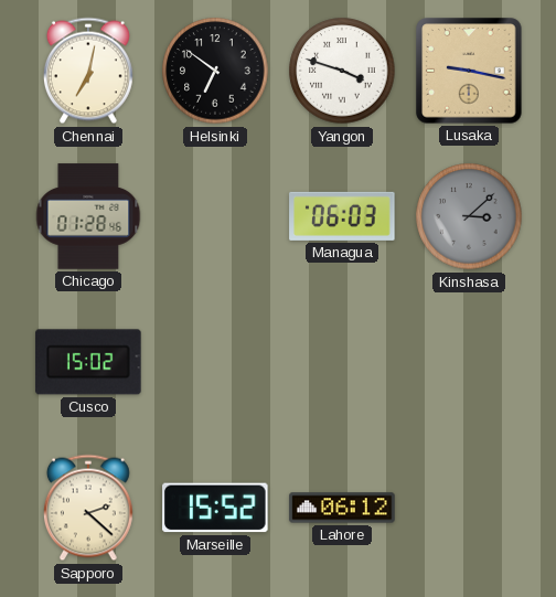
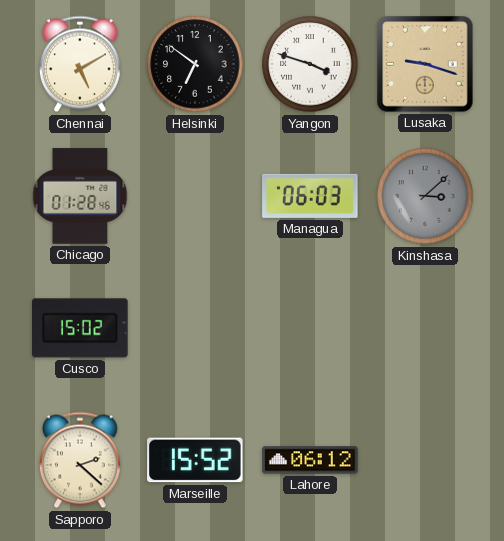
Chennai: 7:02 -> 5:10
Lusaka: 9:17 -> 9:18
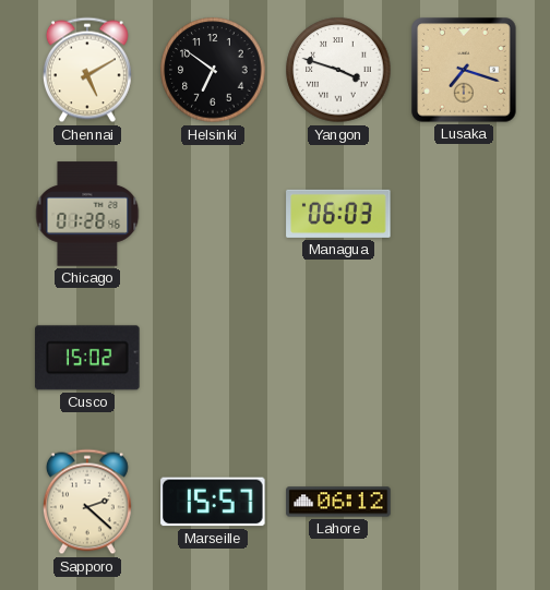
Lusaka: 9:18 -> 7:18
Kinshasa: 3:08 -> none
Marseille: 15:52 -> 15:57
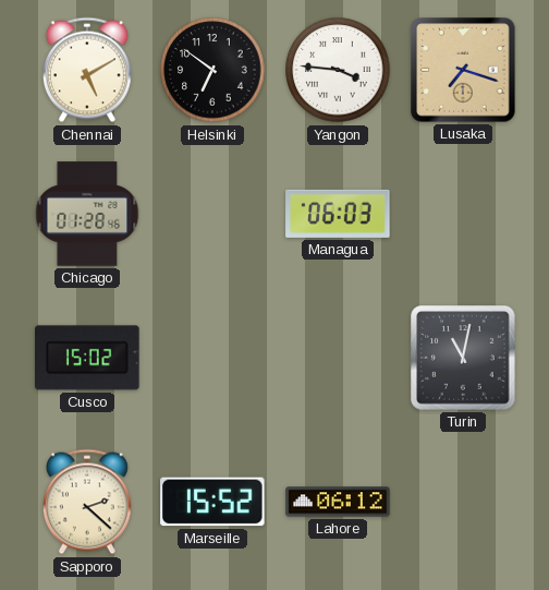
Yangon: 3:48 -> 3:46
Turin: none -> 11:02
Marseille: 15:57 -> 15:52
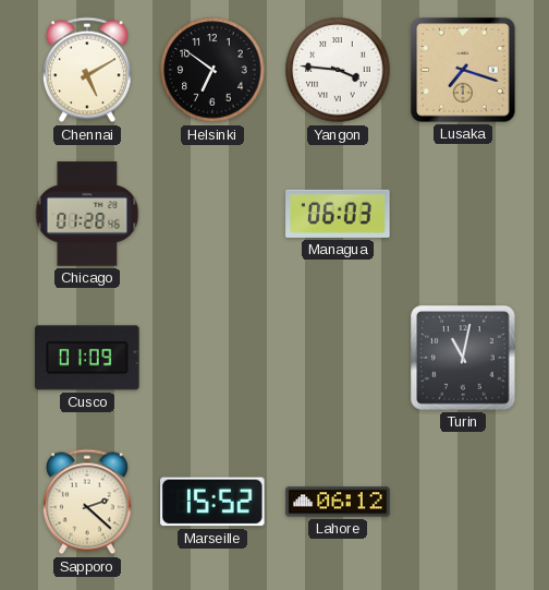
Cusco: 15:02 -> 01:09
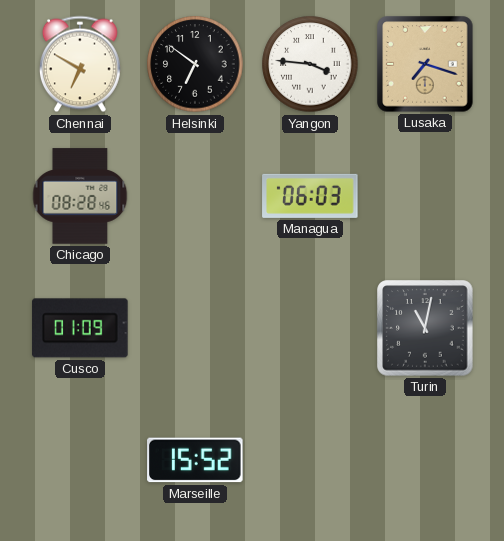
Chennai: 5:10 -> 6:50
Chicago: 01:28 -> 08:28
Sapporo: 2:22 -> none
Lahore: 06:12 -> none
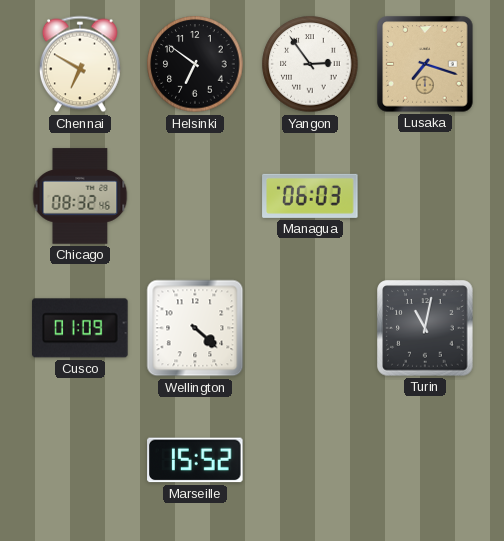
Yangon: 3:46 -> 2:54
Chicago: 08:28 -> 08:32
Wellington: none -> 4:22
